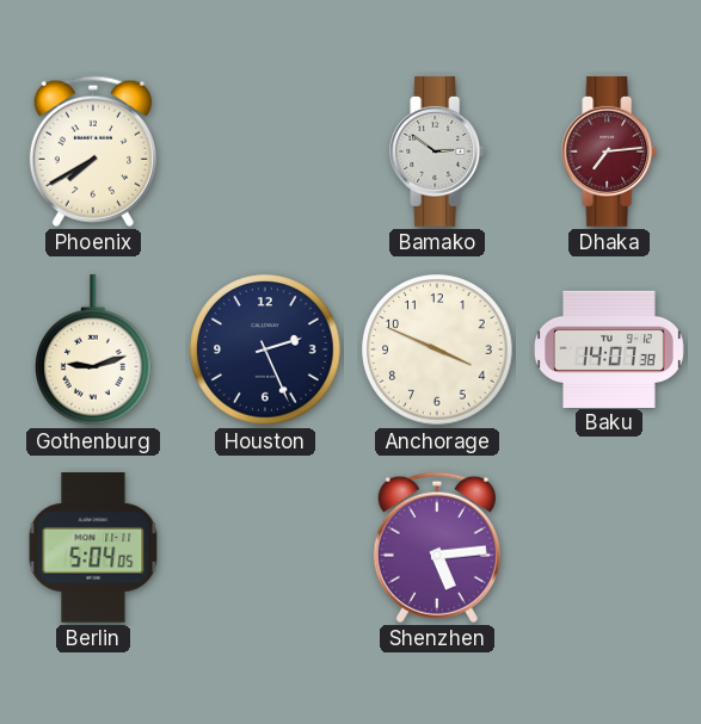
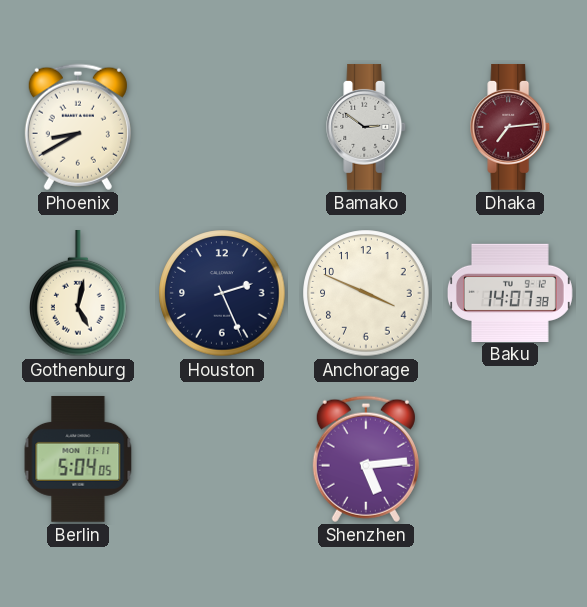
Phoenix: 7:40 -> 8:40
Gothenburg: 9:12 -> 5:02
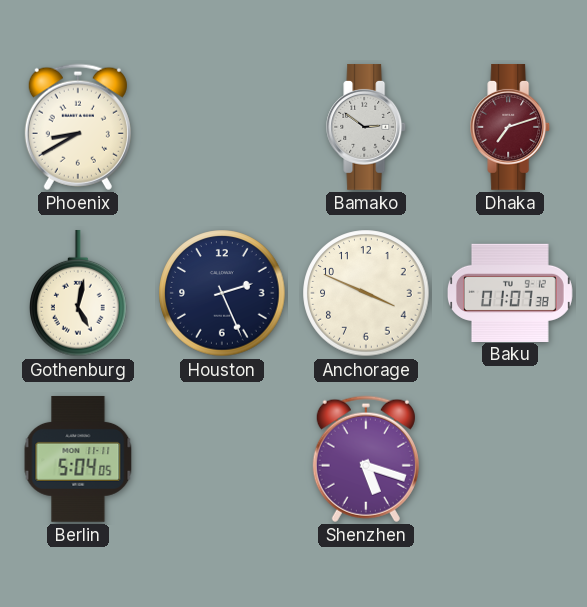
Dhaka: 7:14 -> 7:12
Baku: 14:07 -> 01:07
Shenzhen: 5:14 -> 5:18
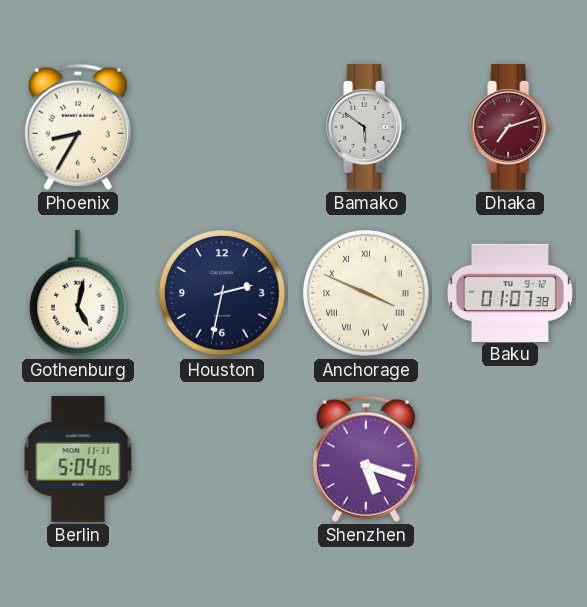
Phoenix: 8:40 -> 8:35
Bamako: 2:51 -> 5:51
Houston: 2:26 -> 2:32
Anchorage numerals: Arabic -> Roman
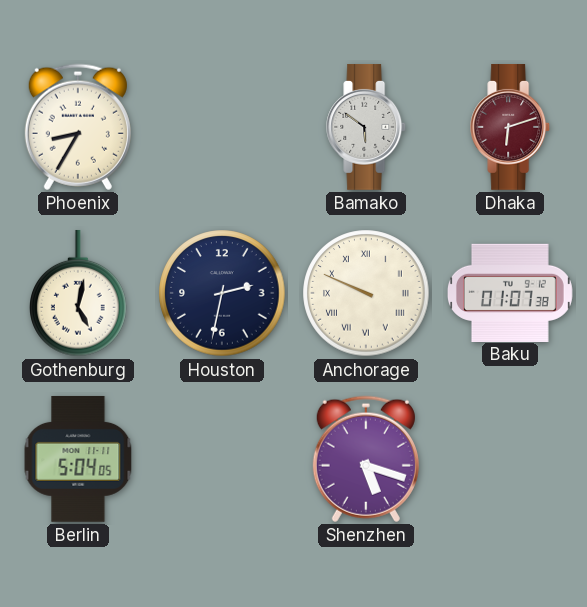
Dhaka: 7:12 -> 6:12
Anchorage: 3:49 -> 9:49
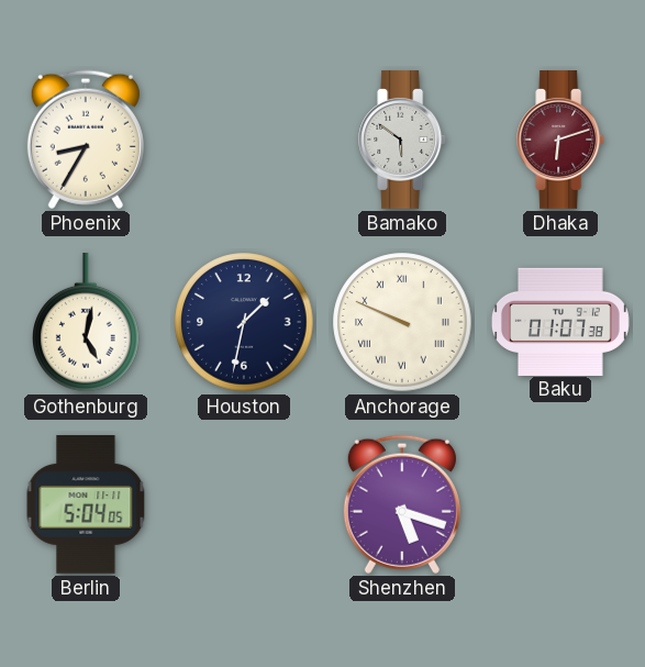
Houston: 2:32 -> 1:32
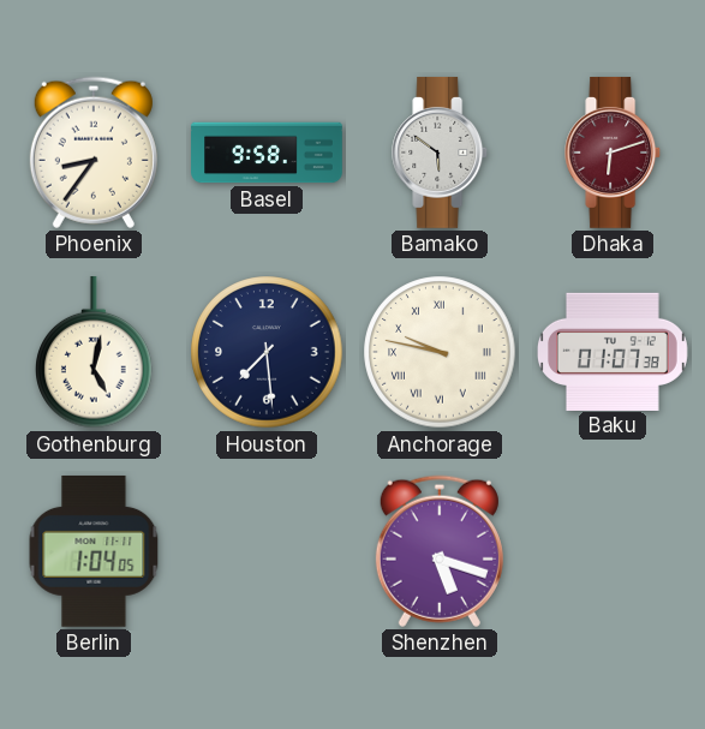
Phoenix: 8:35 -> 8:36
Basel: none -> 9:58
Houston: 1:32 -> 7:29
Anchorage: 9:49 -> 9:47
Berlin: 5:04 -> 1:04
